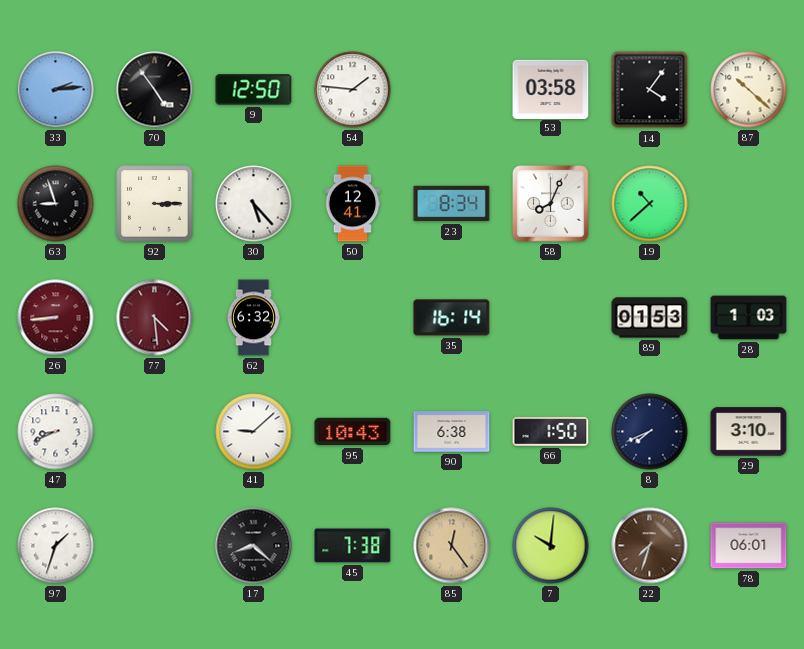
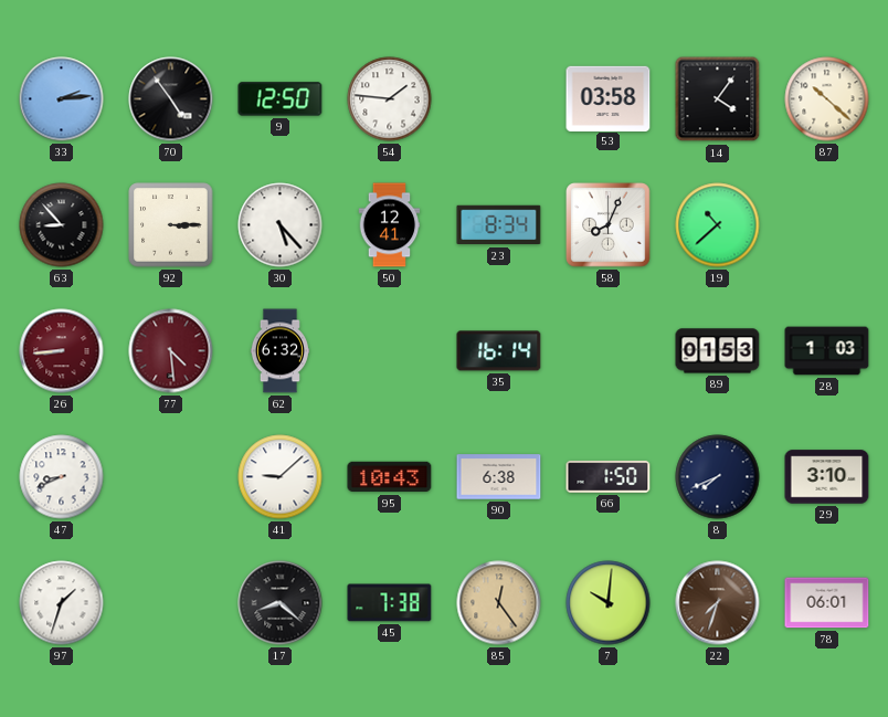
63: 8:57 -> 8:53
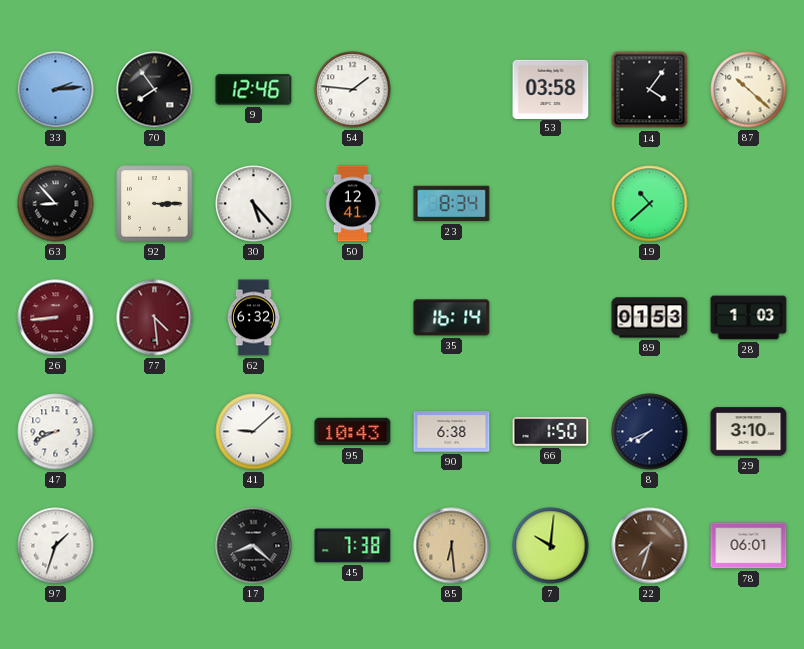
70: 4:54 -> 7:54
9: 12:50 -> 12:46
58: 8:04 -> none
85: 12:24 -> 6:29
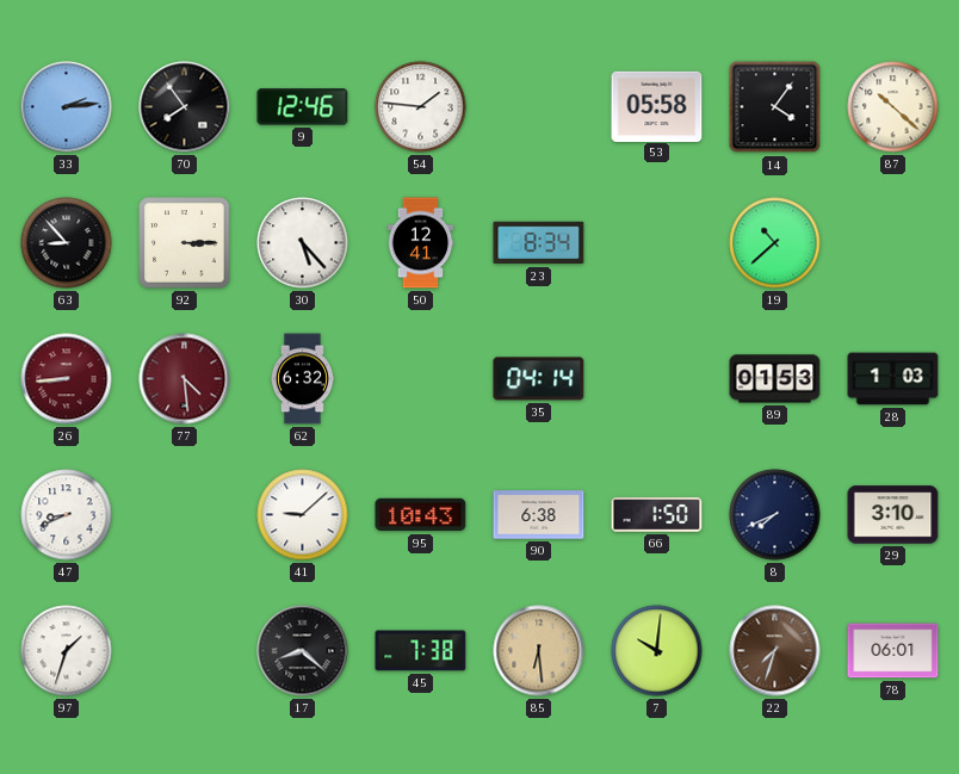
53: 03:58 -> 05:58
35: 16:14 -> 04:14
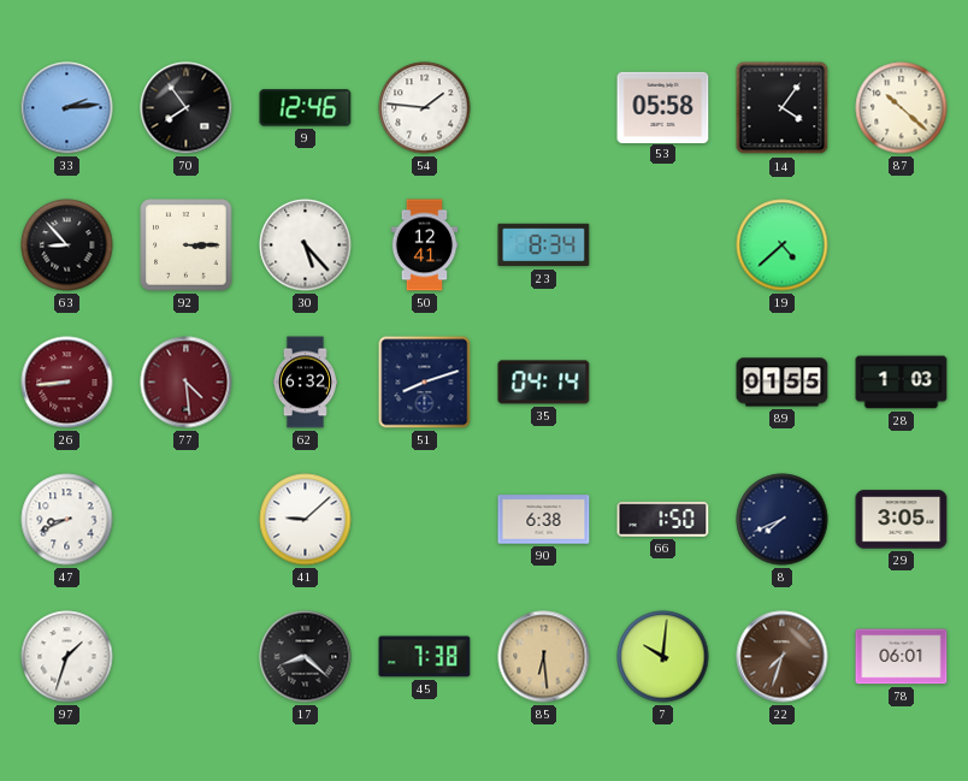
19: 10:38 -> 4:38
51: none -> 8:12
89: 01:53 -> 01:55
95: 10:43 -> none
29: 3:10 -> 3:05
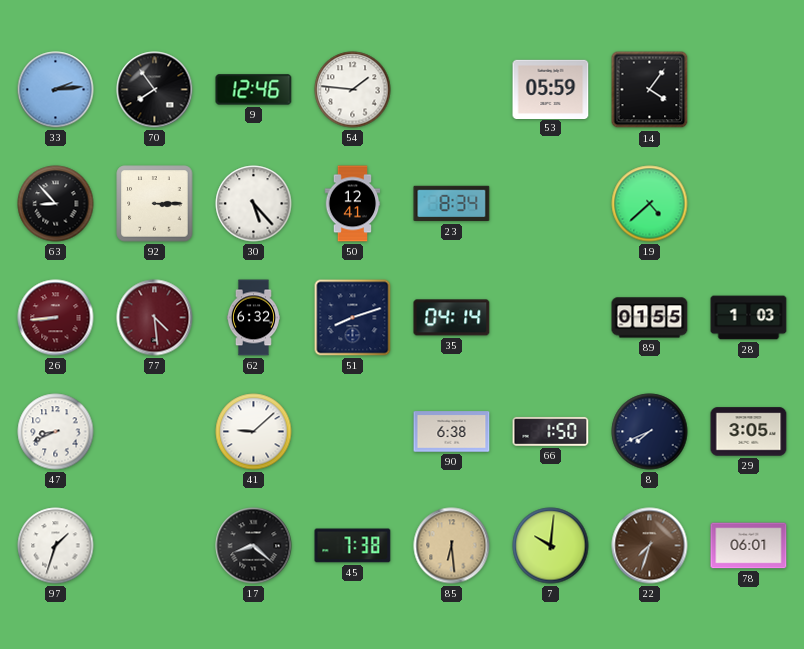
53: 05:58 -> 05:59
87: 10:22 -> none
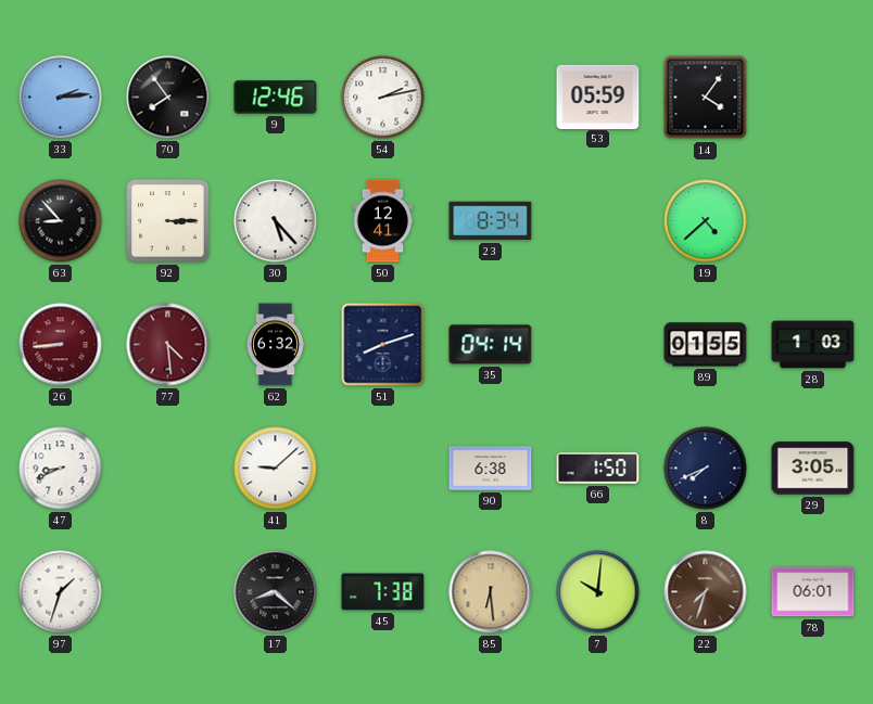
54: 1:46 -> 2:13
